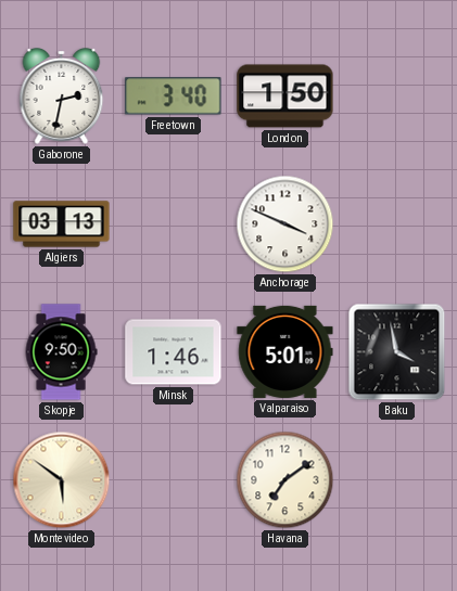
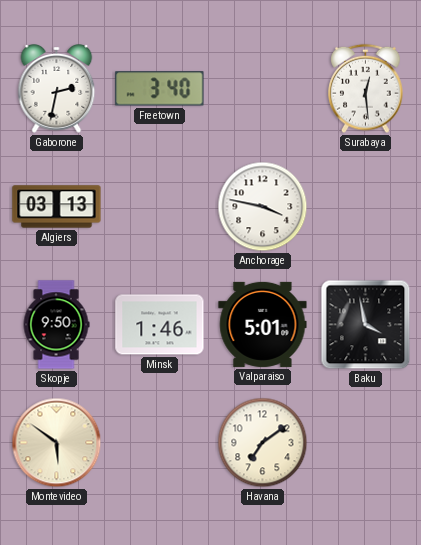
London: 1:50 -> none
Surabaya: none -> 12:29
Anchorage: 3:49 -> 3:47
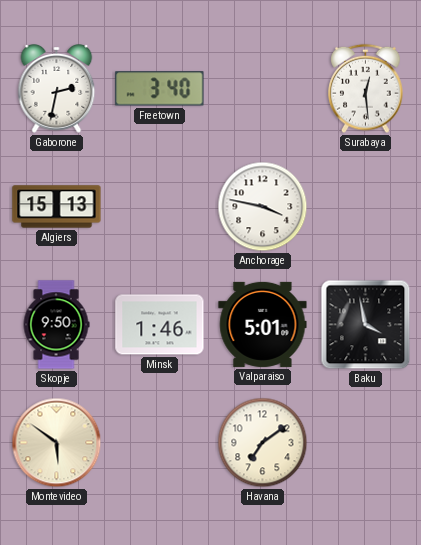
Algiers: 03:13 -> 15:13
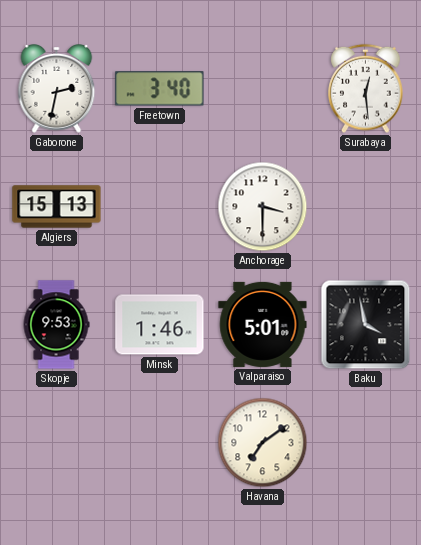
Anchorage: 3:47 -> 3:30
Skopje: 9:50 -> 9:53
Montevideo: 5:51 -> none
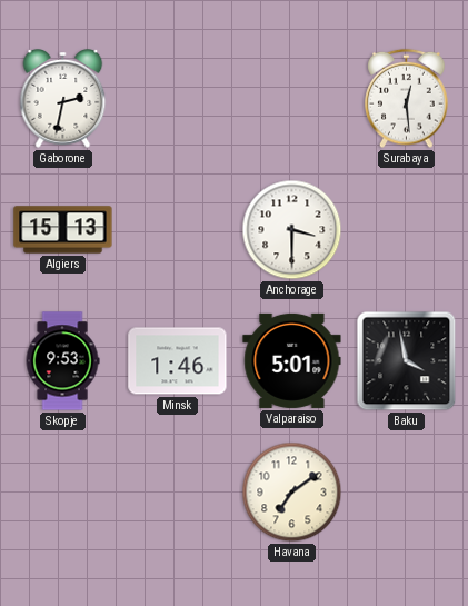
Freetown: 3:40 -> none
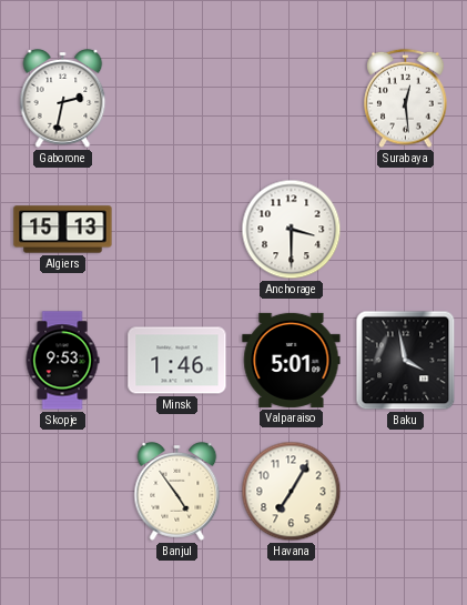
Banjul: none -> 4:54
Havana: 7:09 -> 7:05
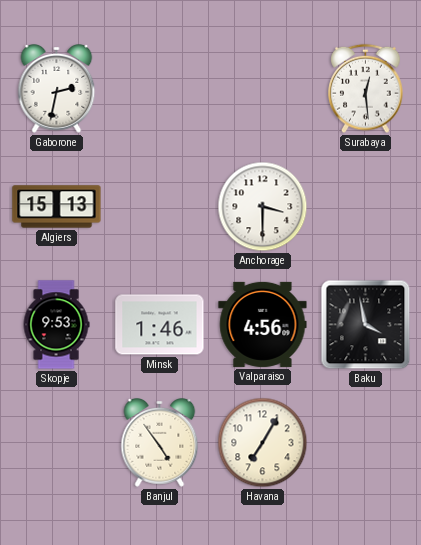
Valparaiso: 5:01 -> 4:56
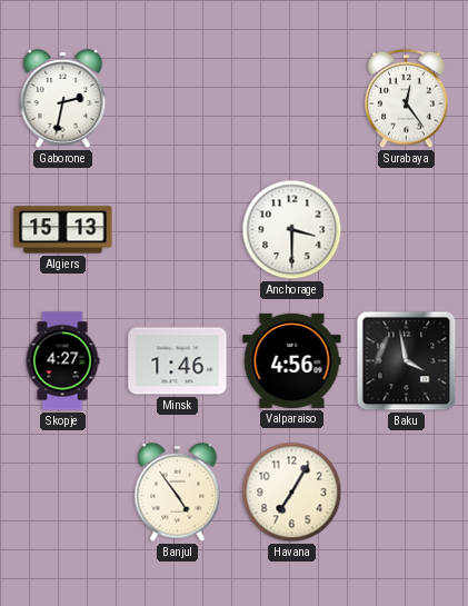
Surabaya: 12:29 -> 12:24
Skopje: 9:53 -> 4:27
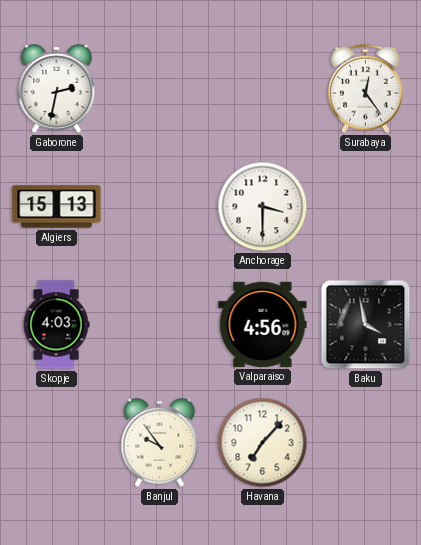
Skopje: 4:27 -> 4:03
Minsk: 1:46 -> none
Banjul: 4:54 -> 9:54
Havana: 7:05 -> 7:07
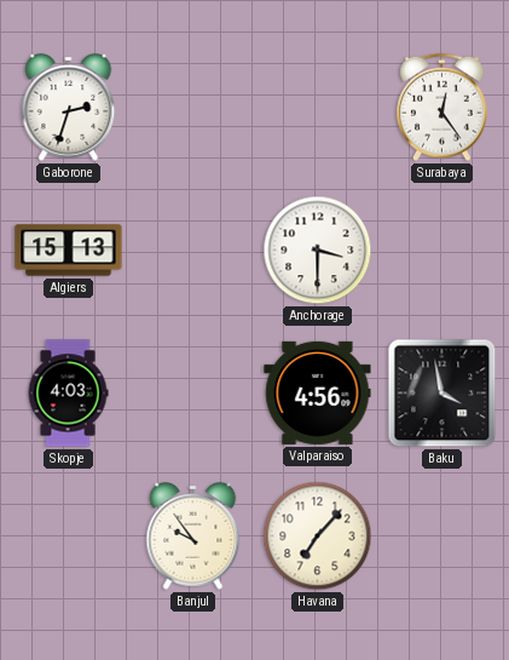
Gaborone: 2:32 -> 2:33
